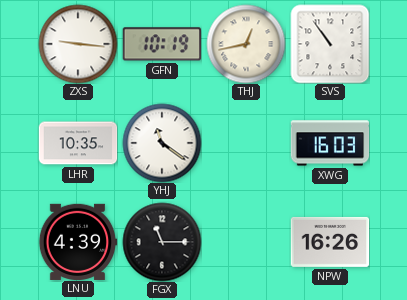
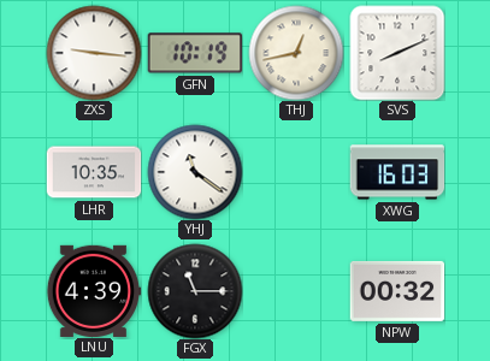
SVS: 10:54 -> 8:11
NPW: 16:26 -> 00:32
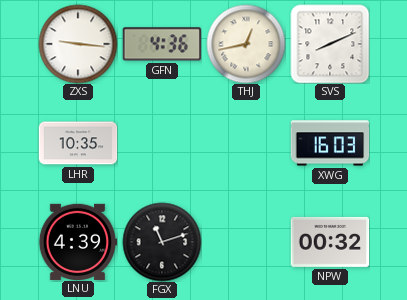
GFN: 10:19 -> 4:36
YHJ: 11:21 -> none
FGX: 11:15 -> 11:12
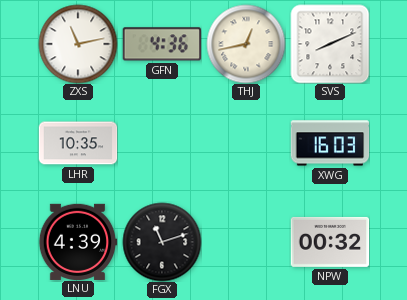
ZXS: 9:16 -> 11:13
